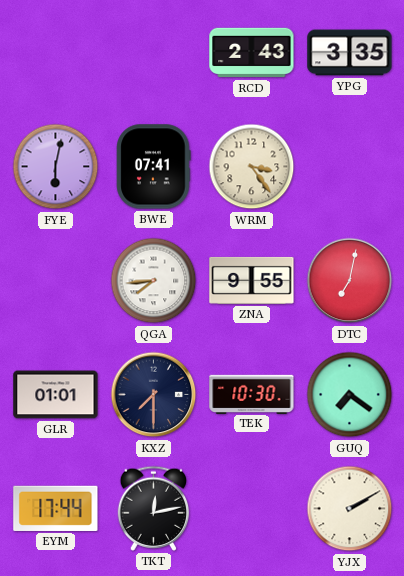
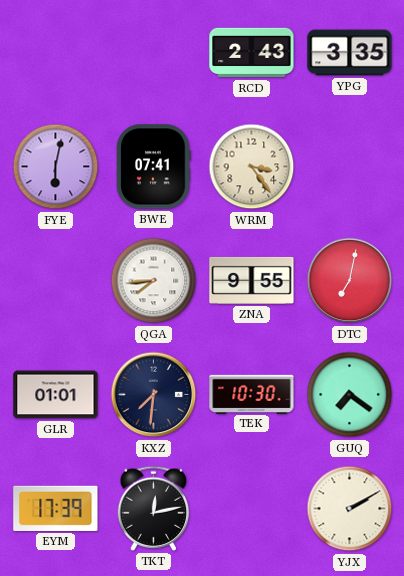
KXZ: 7:30 -> 7:31
EYM: 17:44 -> 17:39
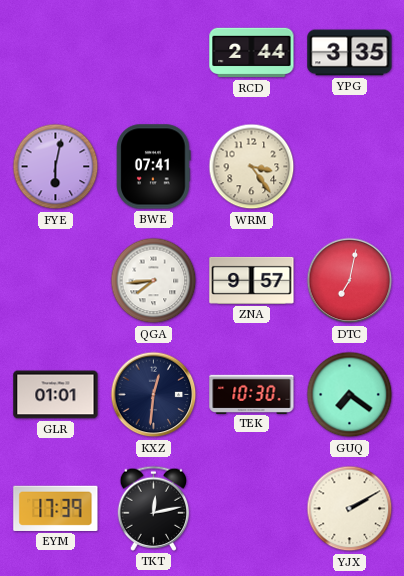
RCD: 2:43 -> 2:44
ZNA: 9:55 -> 9:57
KXZ: 7:31 -> 12:31
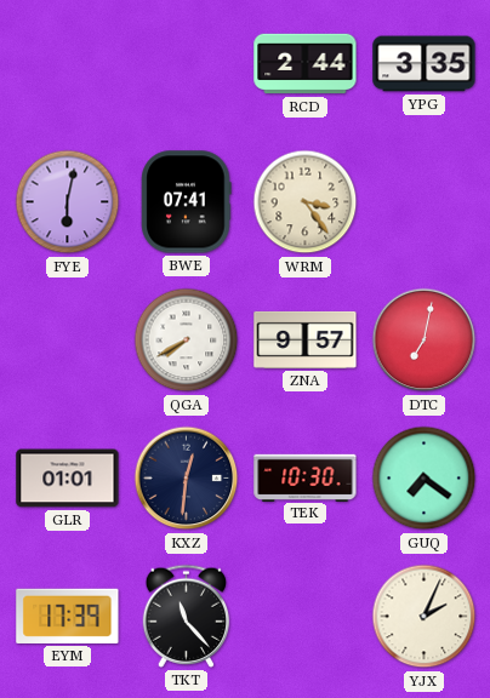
QGA: 7:44 -> 7:40
TKT: 12:13 -> 11:23
YJX: 2:10 -> 2:04
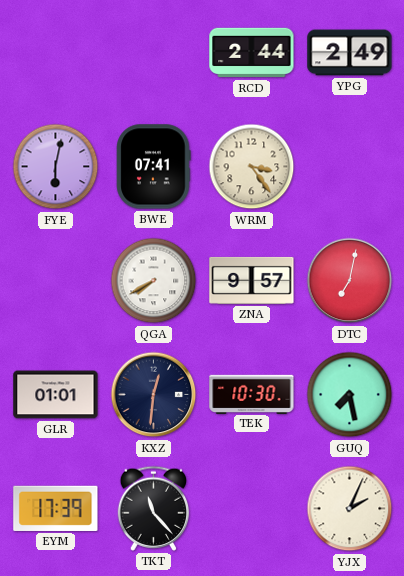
YPG: 3:35 -> 2:49
GUQ: 7:21 -> 7:28
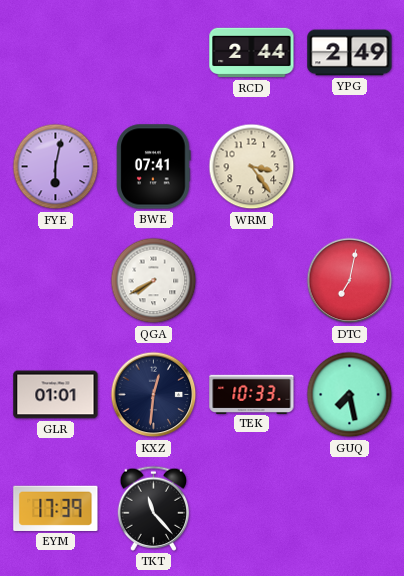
ZNA: 9:57 -> none
TEK: 10:30 -> 10:33
YJX: 2:04 -> none
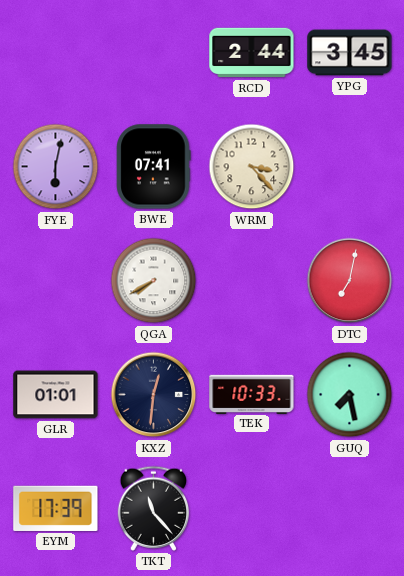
YPG: 2:49 -> 3:45
WRM: 3:24 -> 3:23
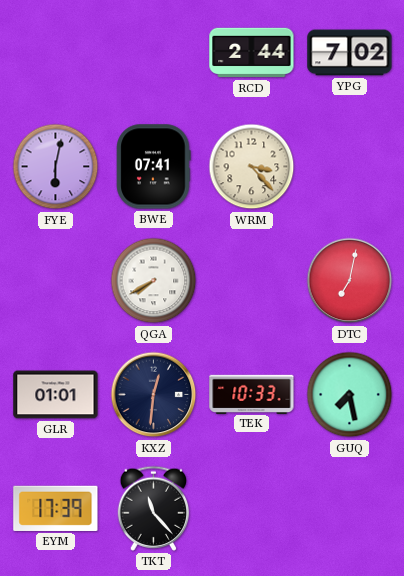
YPG: 3:45 -> 7:02
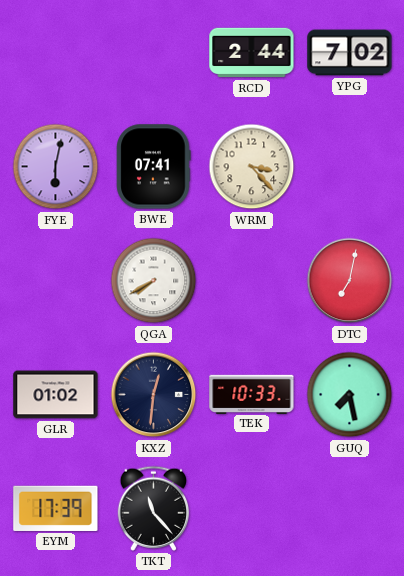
GLR: 01:01 -> 01:02
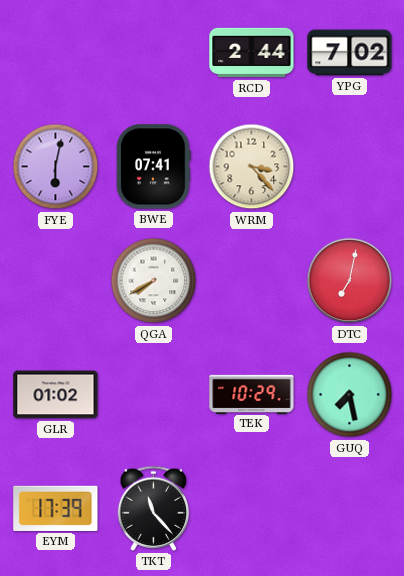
KXZ: 12:31 -> none
TEK: 10:33 -> 10:29
